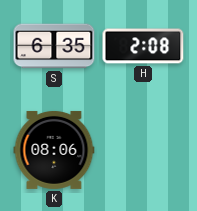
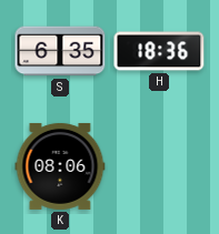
H: 2:08 -> 18:36
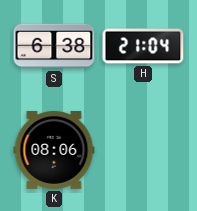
S: 6:35 -> 6:38
H: 18:36 -> 21:04
